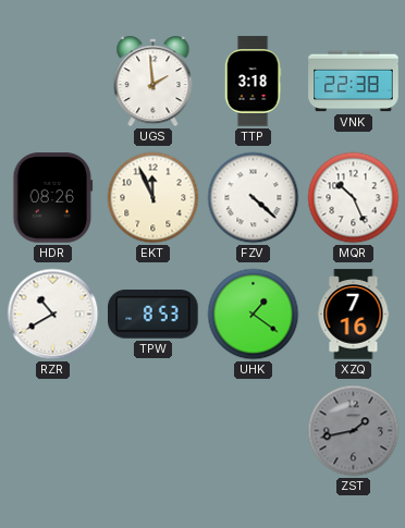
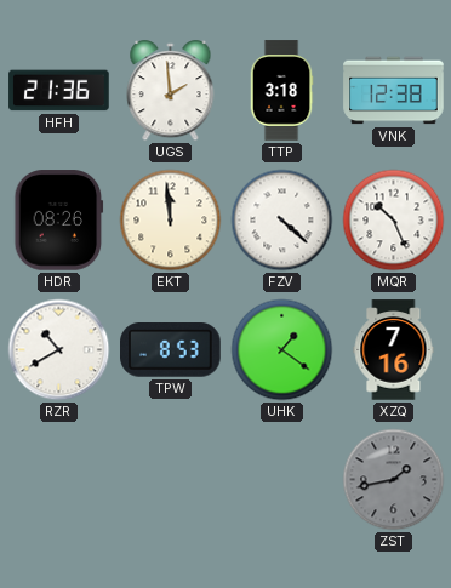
HFH: none -> 21:36
VNK: 22:38 -> 12:38
EKT: 11:56 -> 11:59
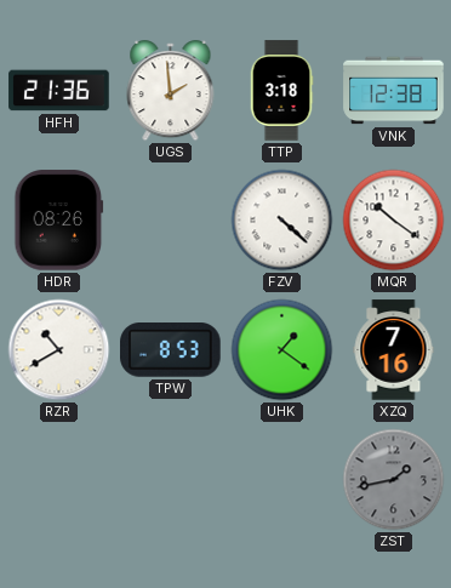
EKT: 11:59 -> none
MQR: 10:26 -> 10:21
